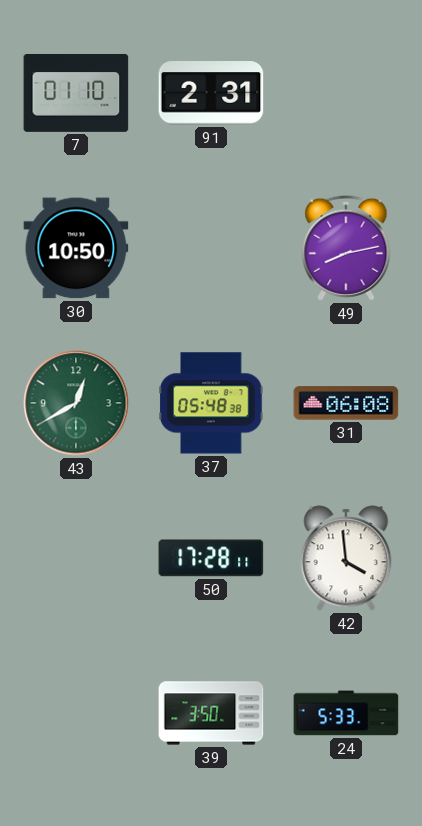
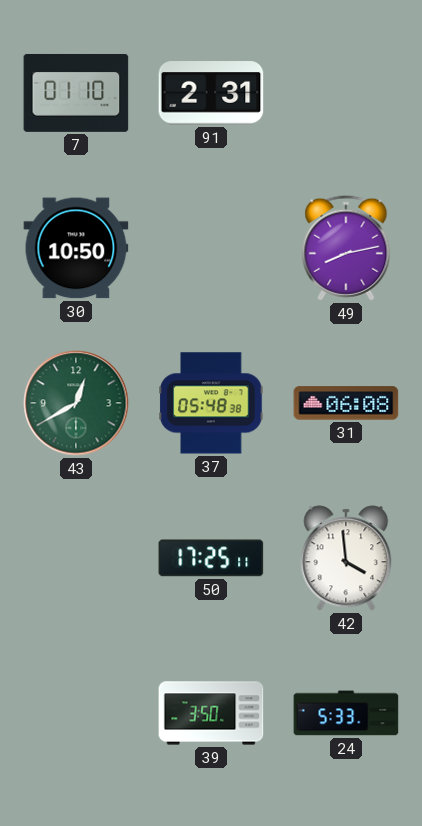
50: 17:28 -> 17:25
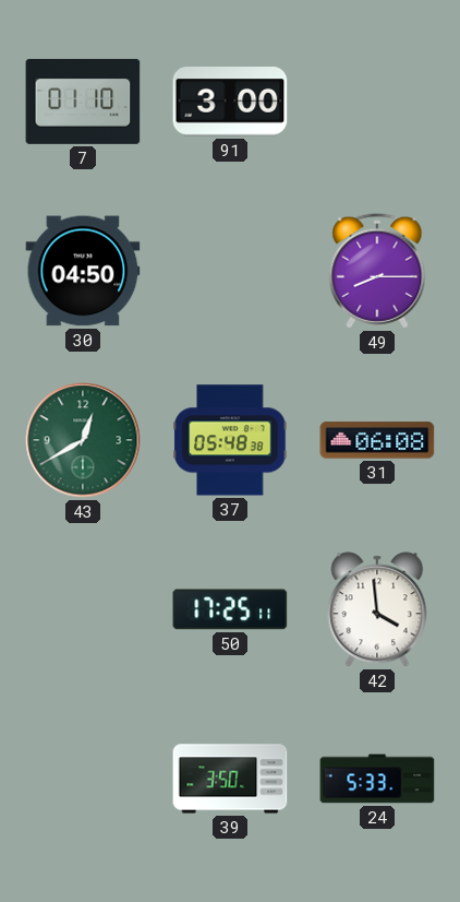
91: 2:31 -> 3:00
30: 10:50 -> 04:50
49: 8:13 -> 8:15
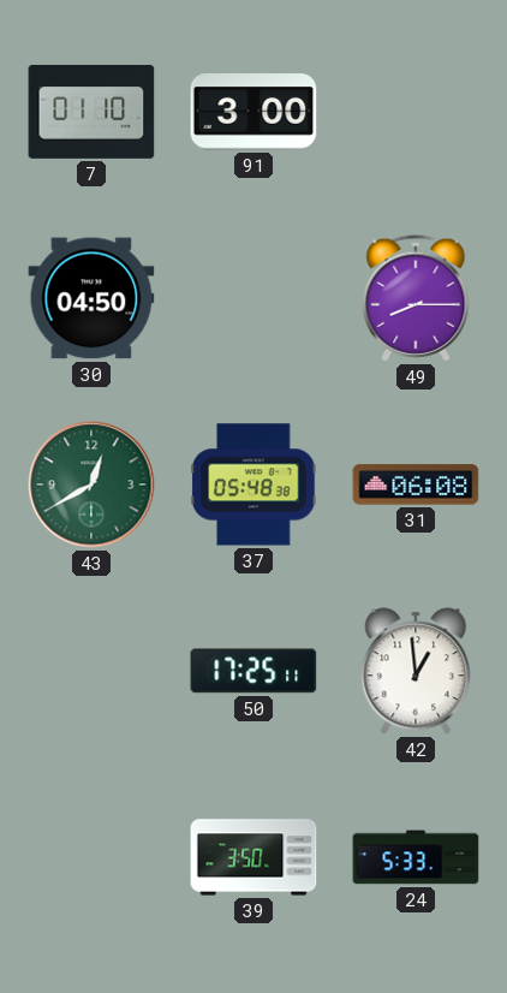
42: 3:59 -> 12:59
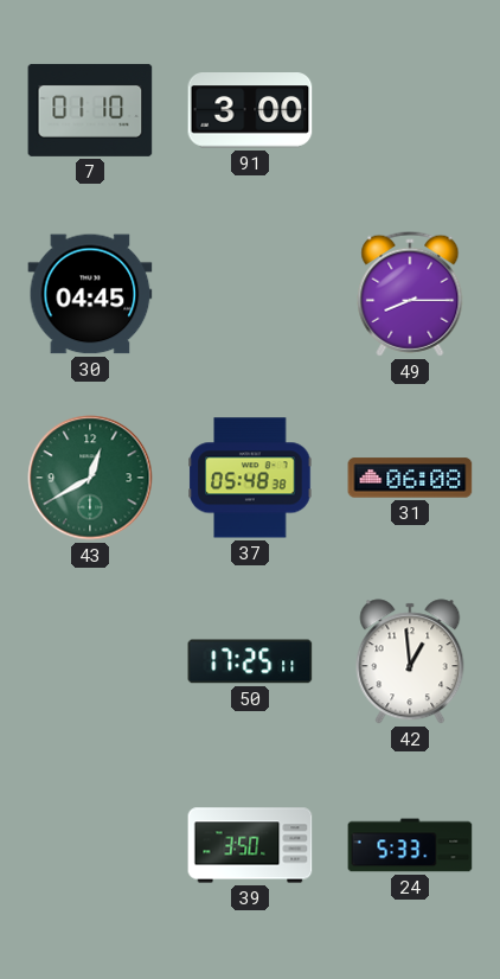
30: 04:50 -> 04:45
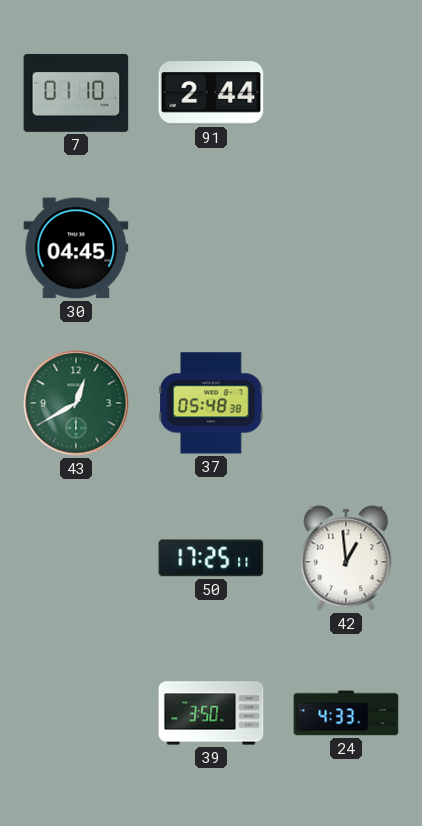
91: 3:00 -> 2:44
49: 8:15 -> none
31: 06:08 -> none
24: 5:33 -> 4:33
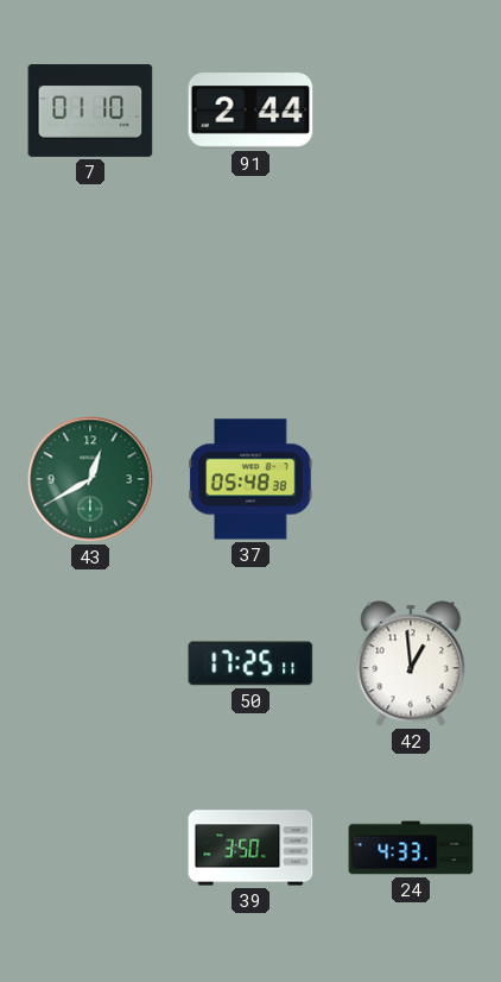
30: 04:45 -> none
